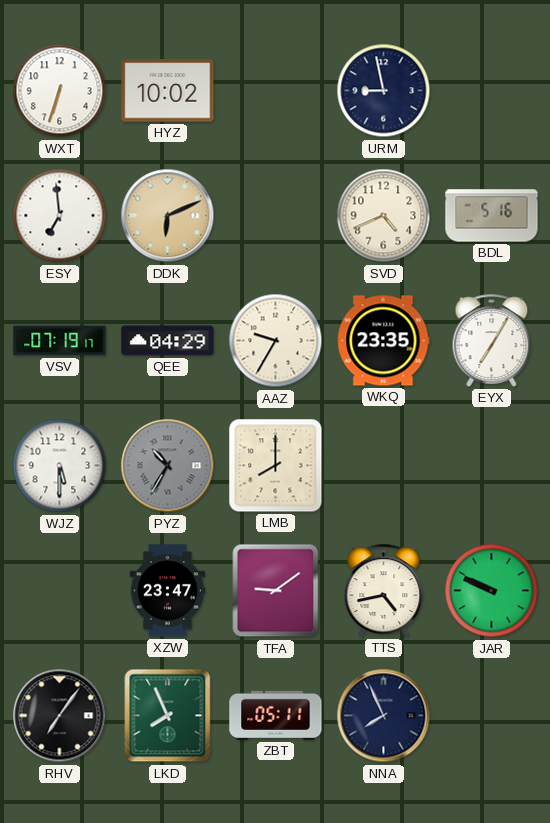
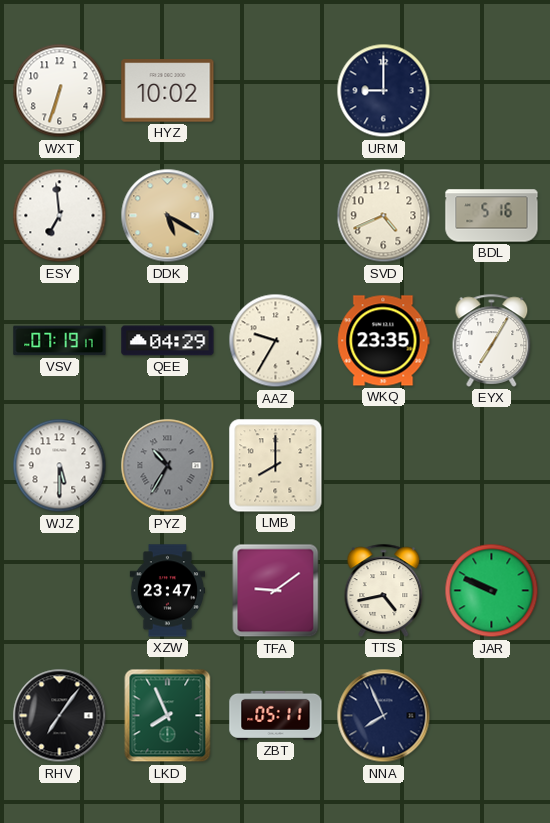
URM: 8:58 -> 9:00
DDK: 6:11 -> 5:20
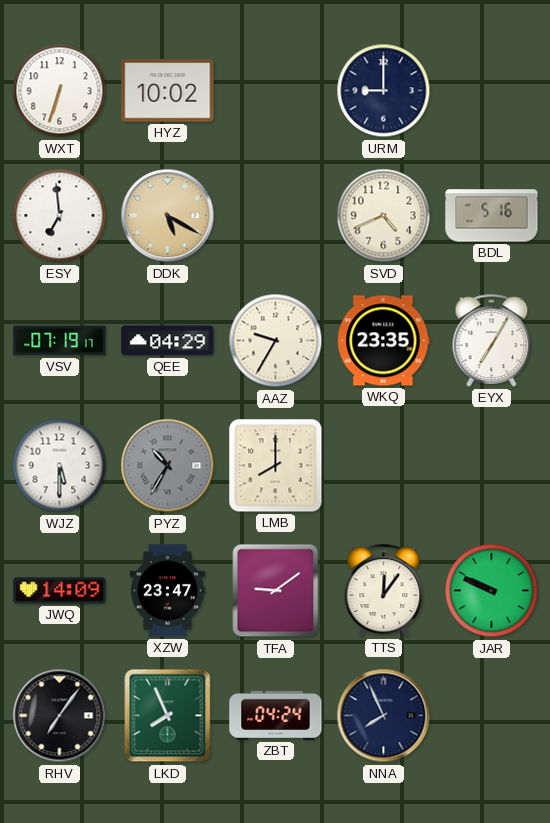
JWQ: none -> 14:09
TTS: 4:43 -> 12:06
ZBT: 05:11 -> 04:24
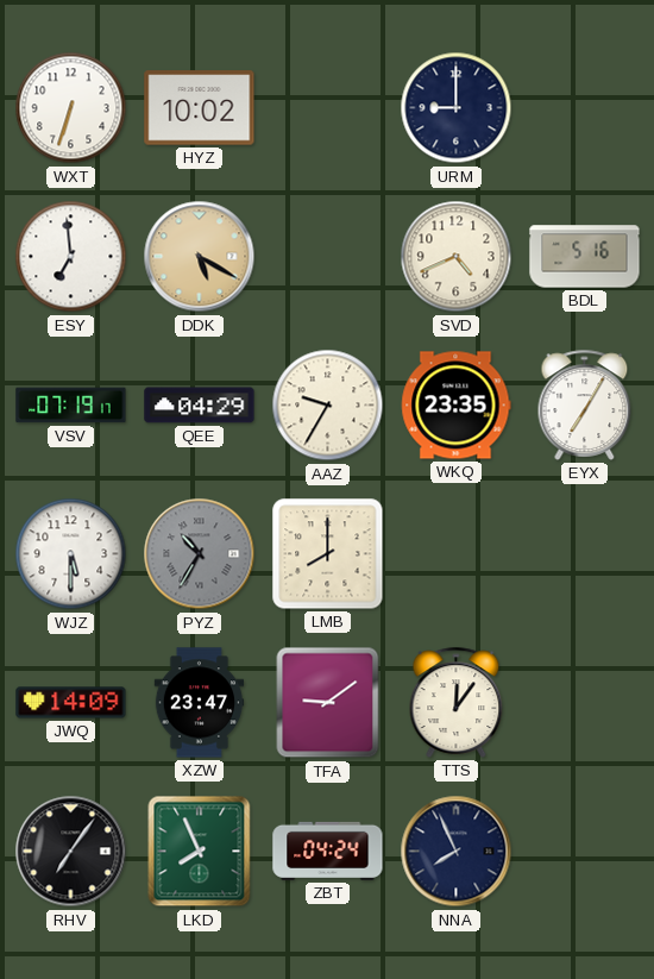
JAR: 9:49 -> none
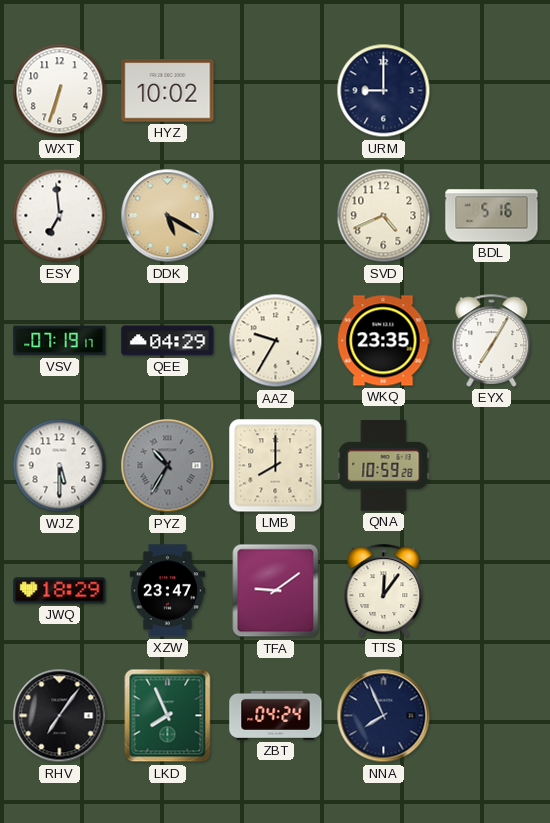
QNA: none -> 10:59
JWQ: 14:09 -> 18:29
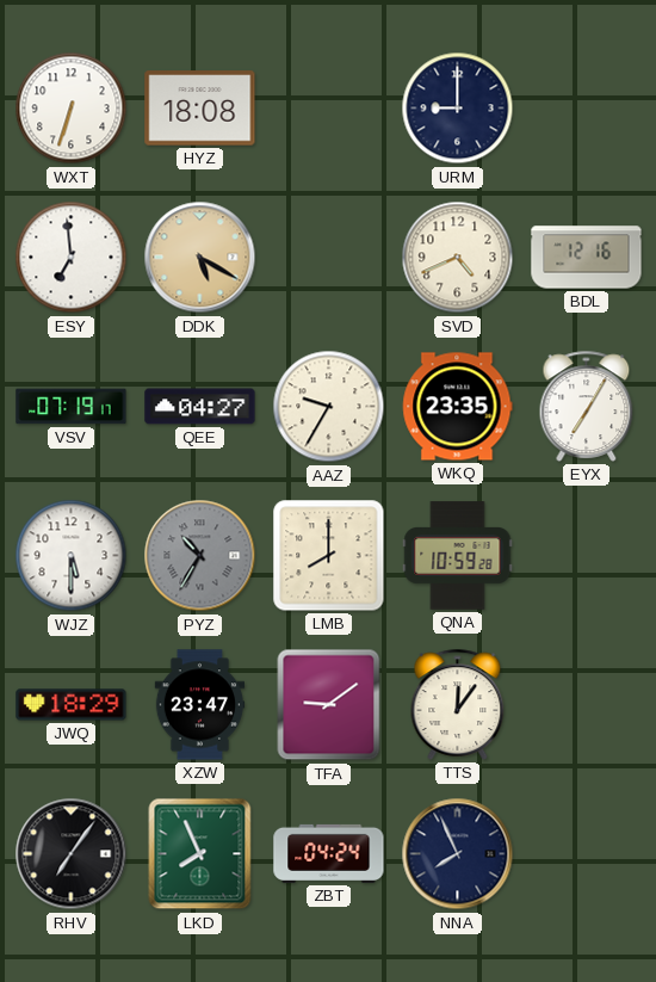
HYZ: 10:02 -> 18:08
BDL: 5:16 -> 12:16
QEE: 04:29 -> 04:27
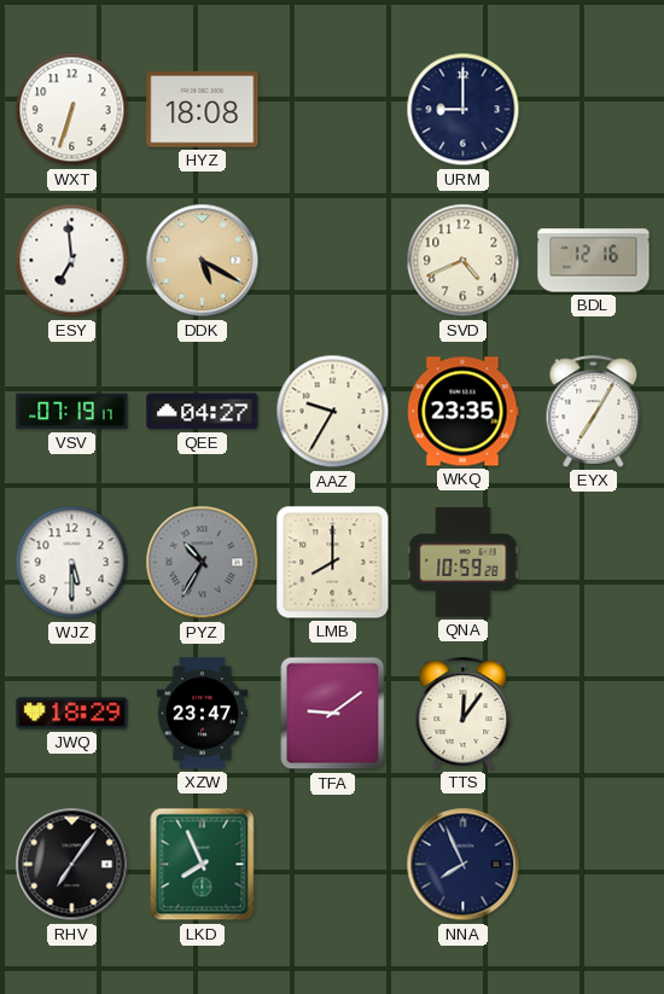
ZBT: 04:24 -> none
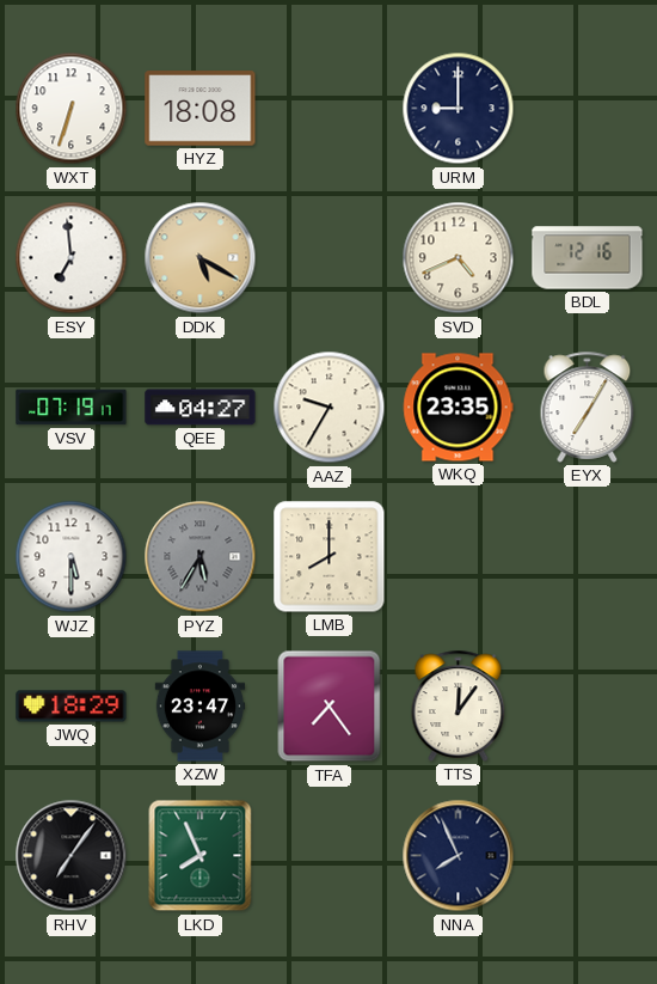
PYZ: 10:35 -> 5:35
QNA: 10:59 -> none
TFA: 9:09 -> 7:24
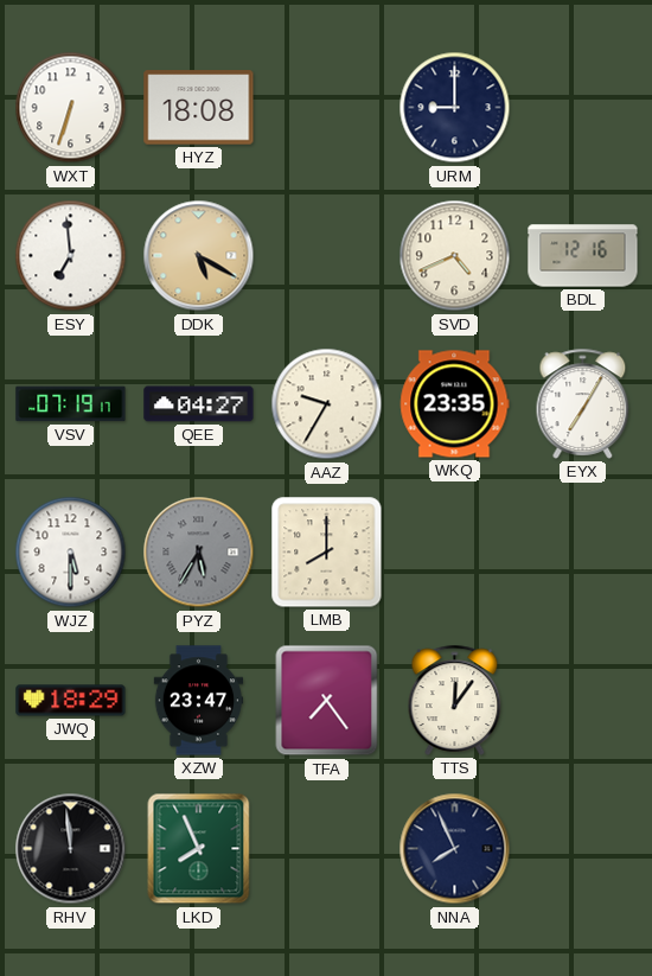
RHV: 7:06 -> 11:59
